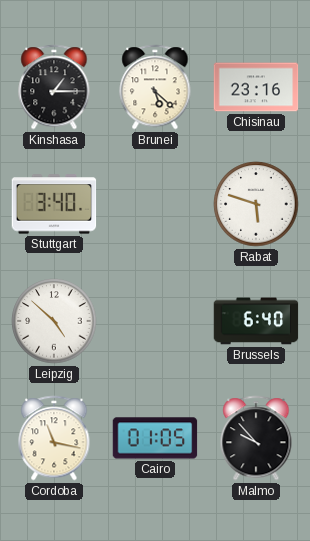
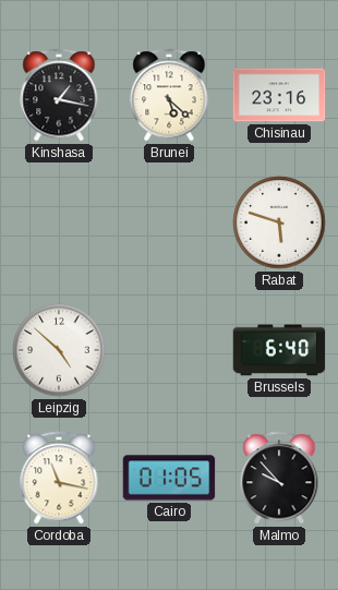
Kinshasa: 1:15 -> 1:17
Stuttgart: 3:40 -> none
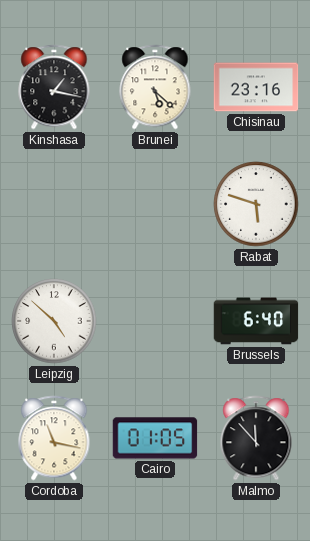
Malmo: 9:53 -> 11:53
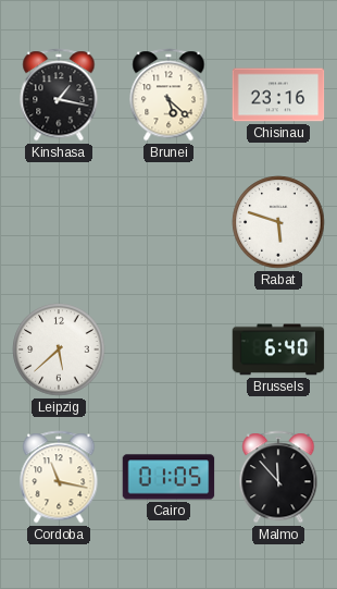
Leipzig: 4:52 -> 5:38
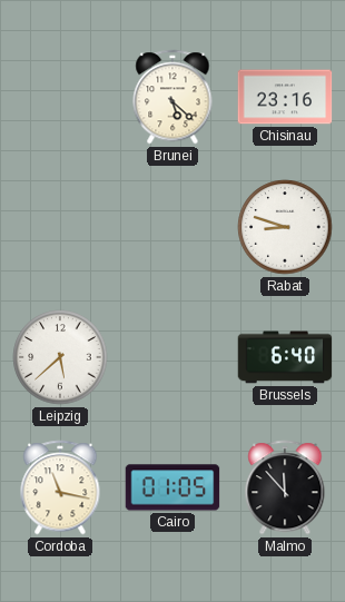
Kinshasa: 1:17 -> none
Rabat: 5:48 -> 8:48
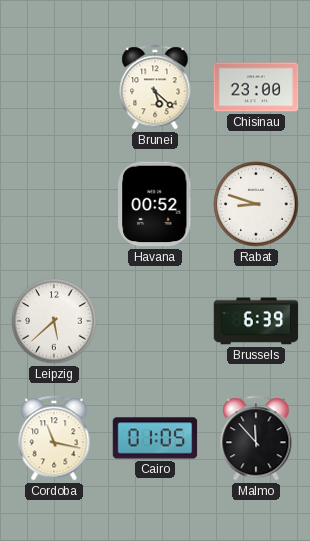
Chisinau: 23:16 -> 23:00
Havana: none -> 00:52
Brussels: 6:40 -> 6:39
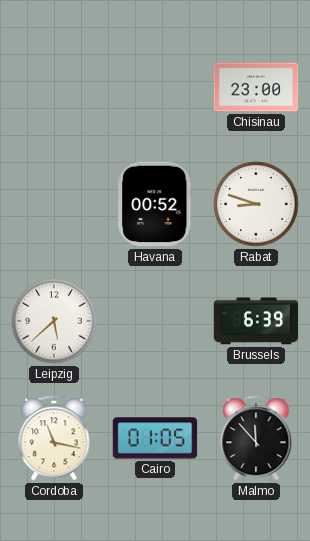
Brunei: 5:22 -> none
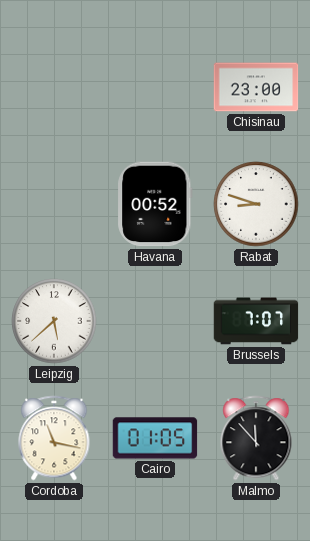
Brussels: 6:39 -> 7:07
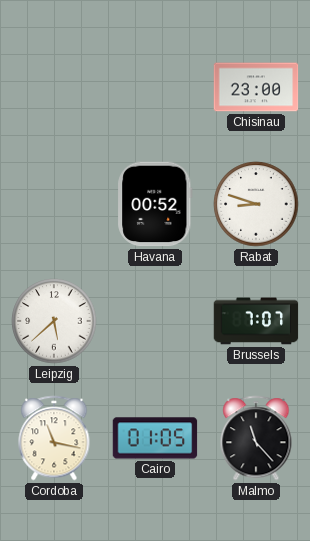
Malmo: 11:53 -> 11:23
